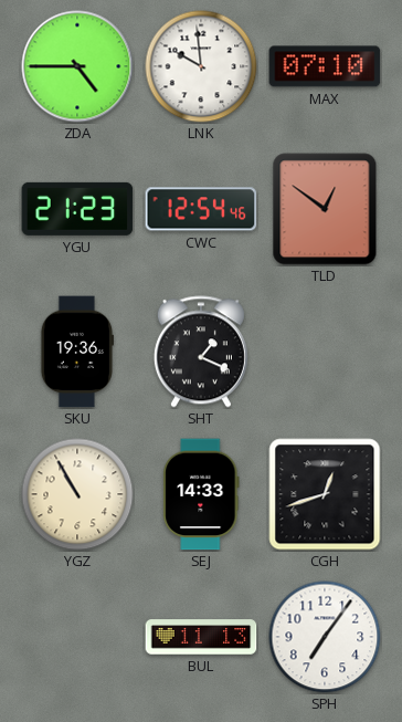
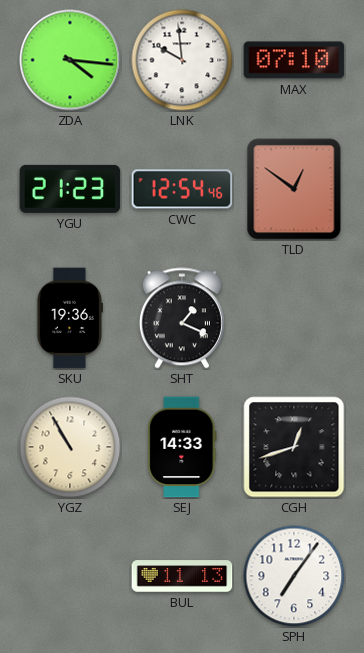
ZDA: 4:45 -> 4:16
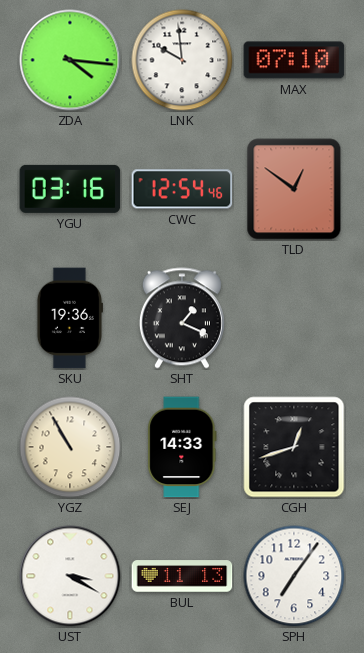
YGU: 21:23 -> 03:16
UST: none -> 3:20
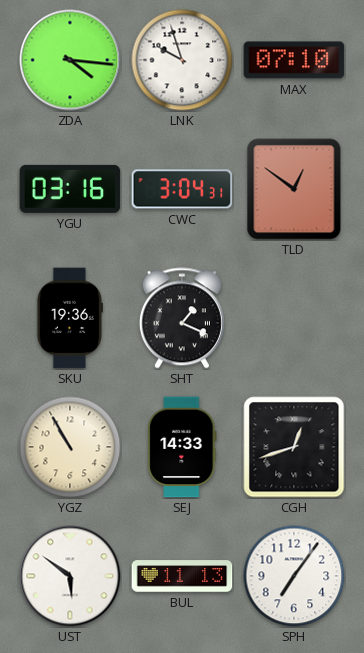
LNK: 9:59 -> 9:57
CWC: 12:54 -> 3:04
UST: 3:20 -> 5:51
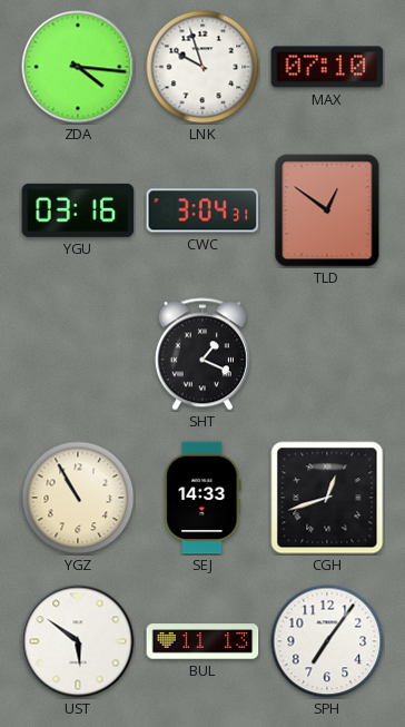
SKU: 19:36 -> none
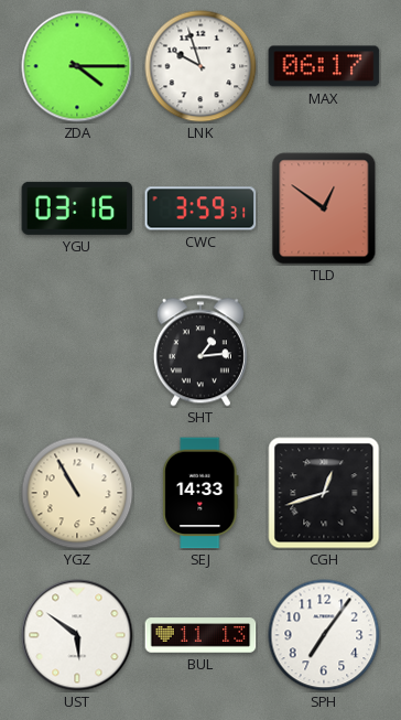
ZDA: 4:16 -> 4:15
MAX: 07:10 -> 06:17
CWC: 3:04 -> 3:59
SHT: 1:19 -> 1:14
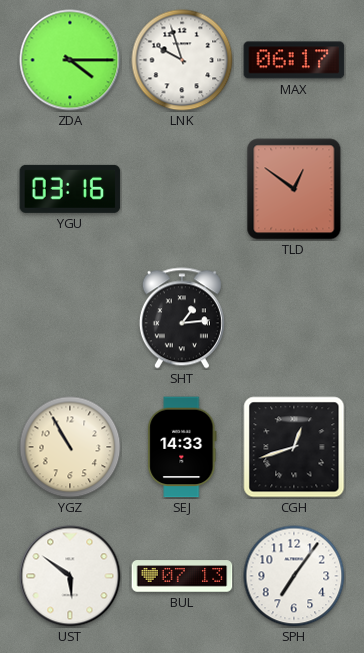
CWC: 3:59 -> none
BUL: 11:13 -> 07:13
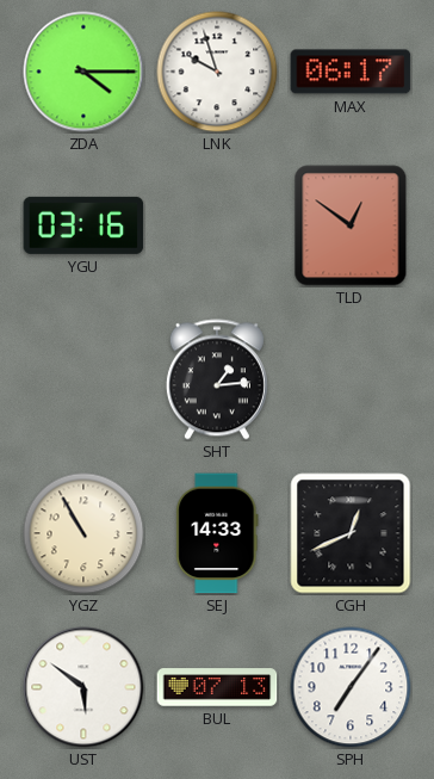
CGH: 12:42 -> 12:41
